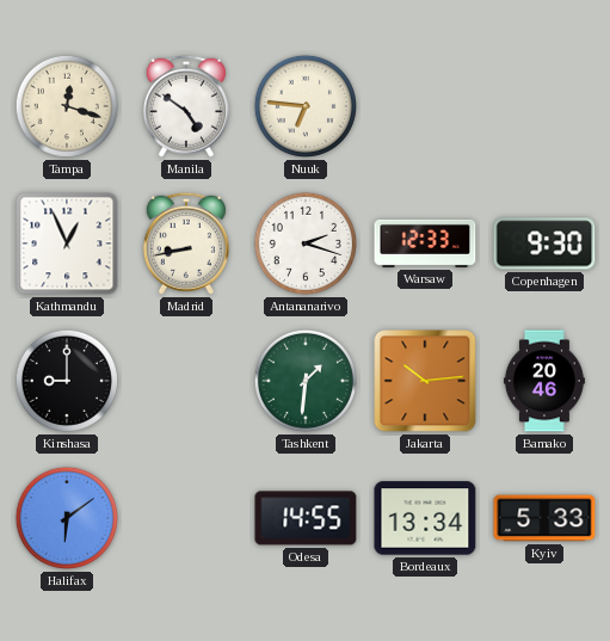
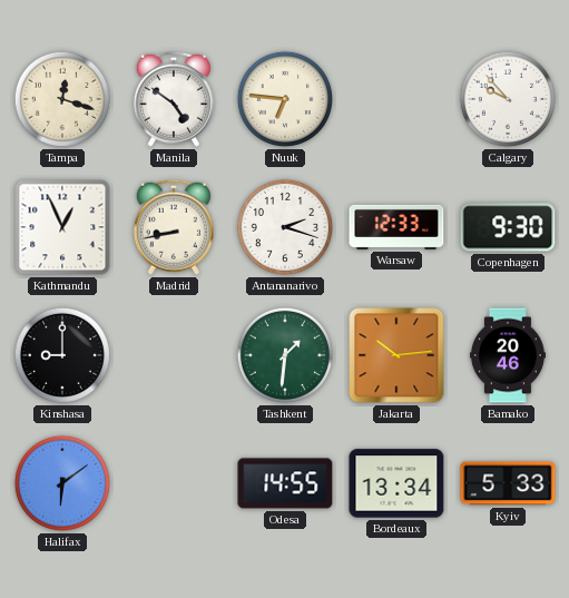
Calgary: none -> 9:53
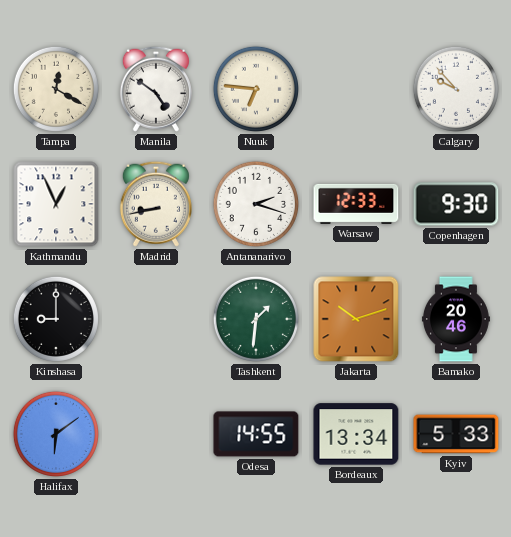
Tampa: 12:18 -> 12:20
Jakarta: 10:14 -> 10:12
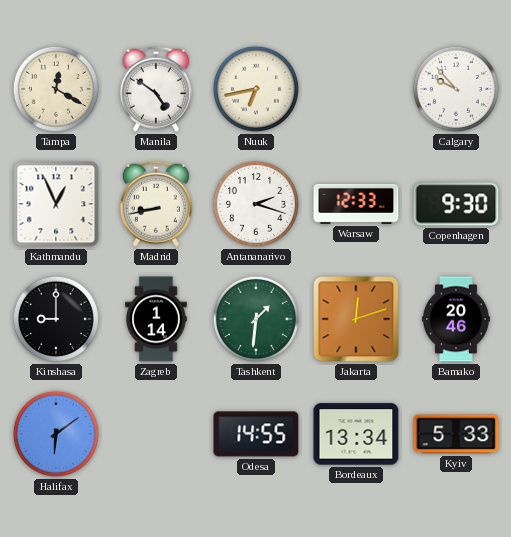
Nuuk: 6:46 -> 6:43
Zagreb: none -> 1:14
Jakarta: 10:12 -> 12:12
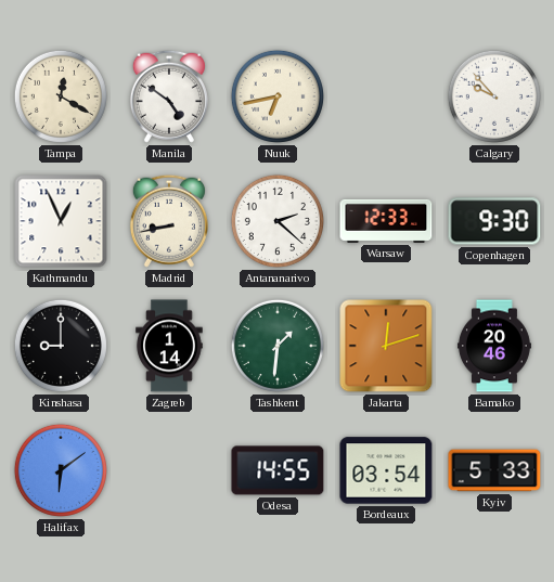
Antananarivo: 2:18 -> 2:22
Bordeaux: 13:34 -> 03:54
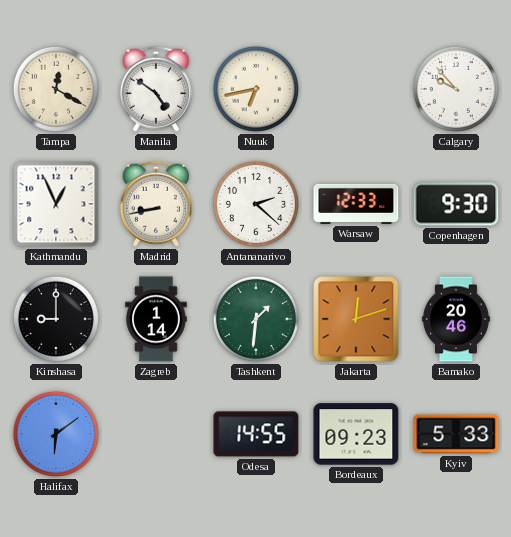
Bordeaux: 03:54 -> 09:23
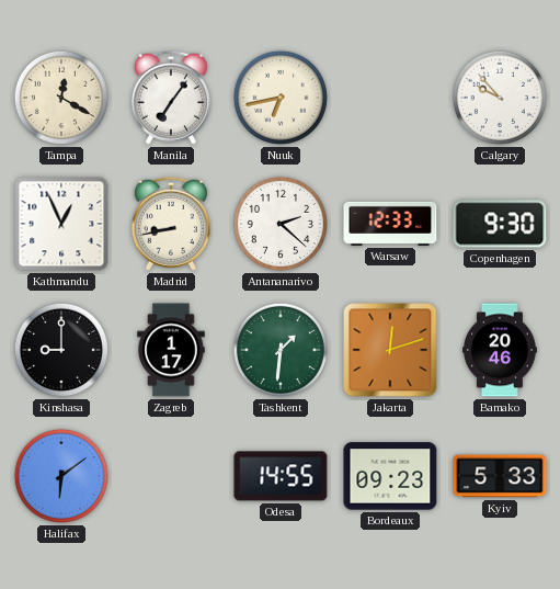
Manila: 4:51 -> 7:06
Zagreb: 1:14 -> 1:17
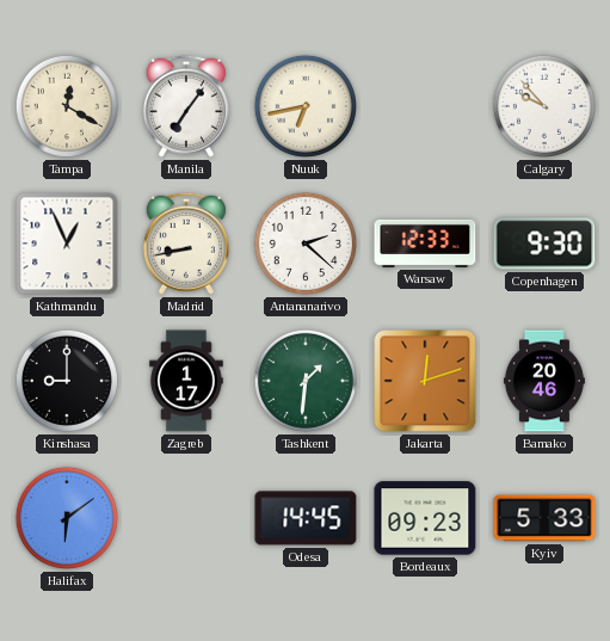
Odesa: 14:55 -> 14:45
